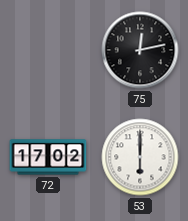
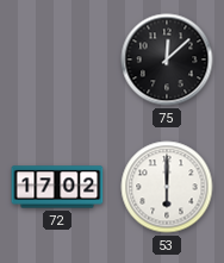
75: 12:13 -> 12:08
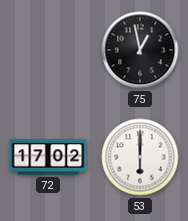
75: 12:08 -> 12:58
